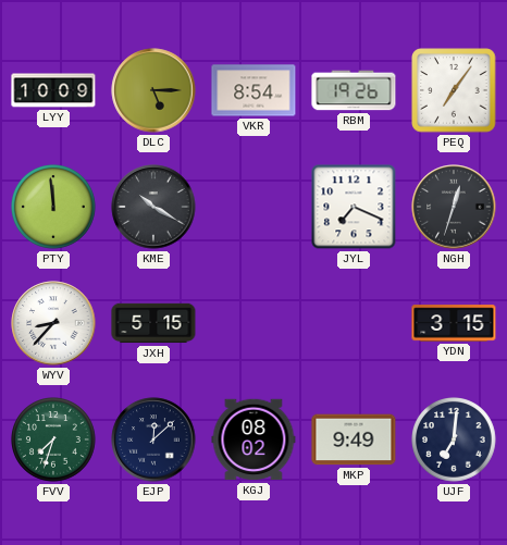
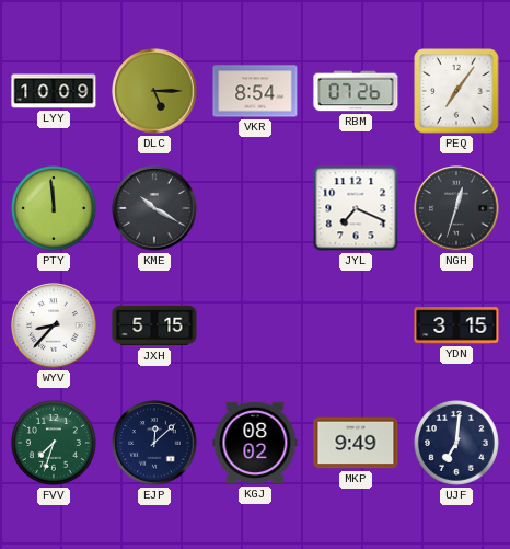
RBM: 19:26 -> 07:26
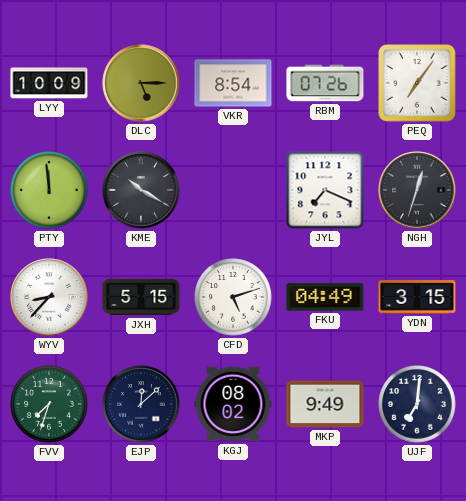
CFD: none -> 5:12
FKU: none -> 04:49
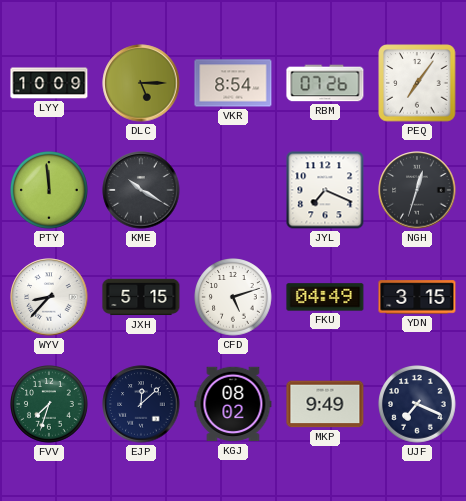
UJF: 7:01 -> 7:19
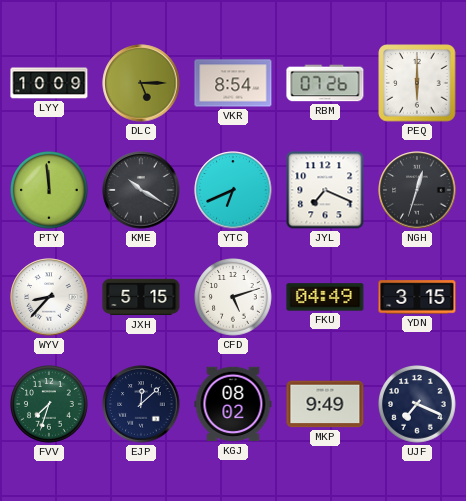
PEQ: 7:06 -> 6:00
YTC: none -> 6:41
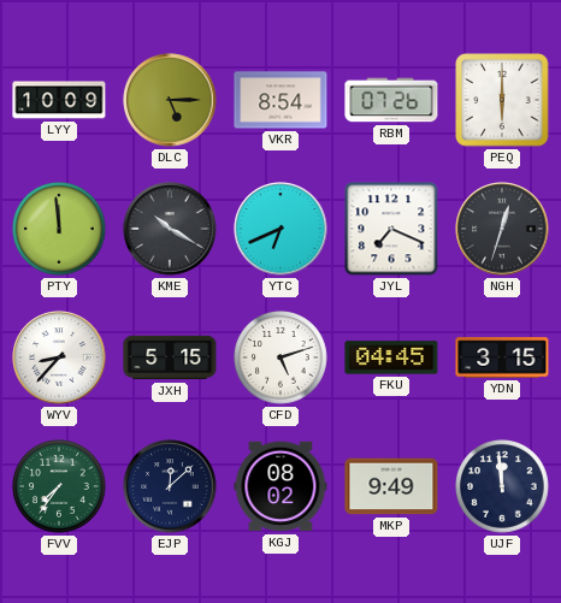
FKU: 04:49 -> 04:45
FVV: 7:33 -> 7:36
UJF: 7:19 -> 11:59
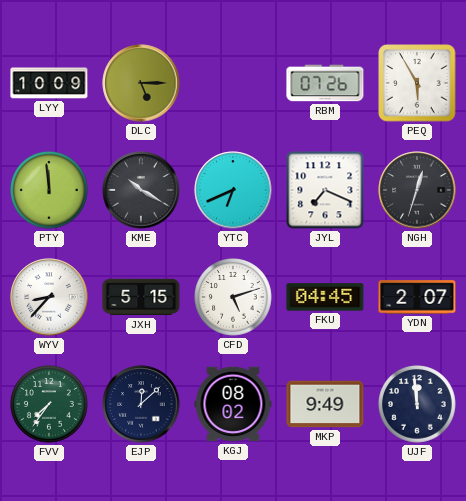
VKR: 8:54 -> none
PEQ: 6:00 -> 5:55
YDN: 3:15 -> 2:07
